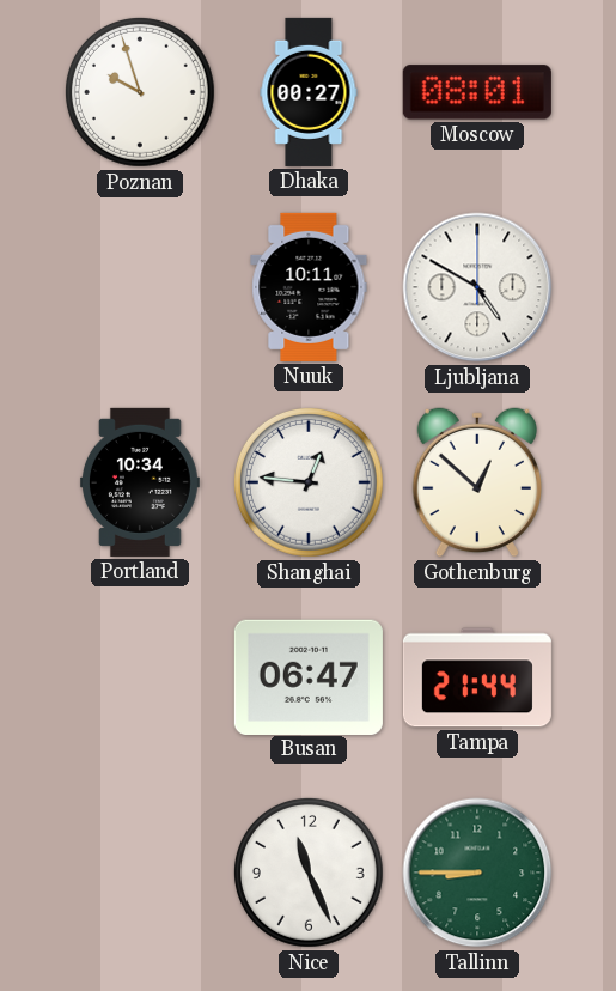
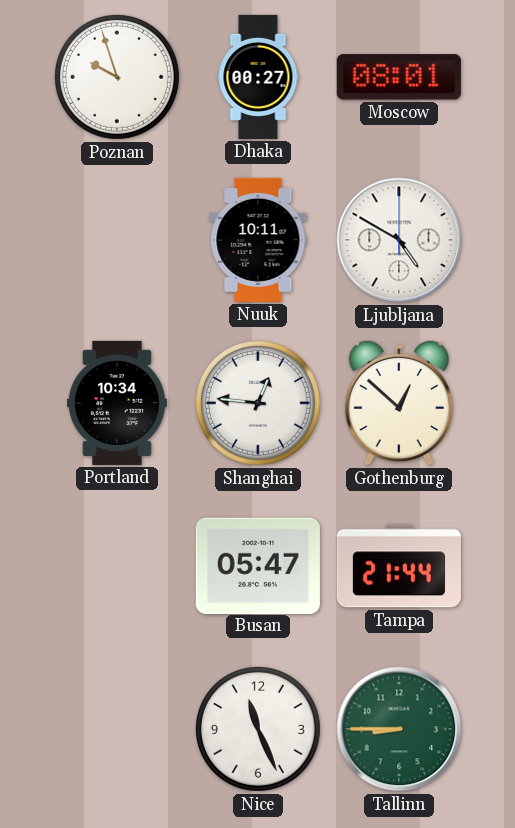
Busan: 06:47 -> 05:47
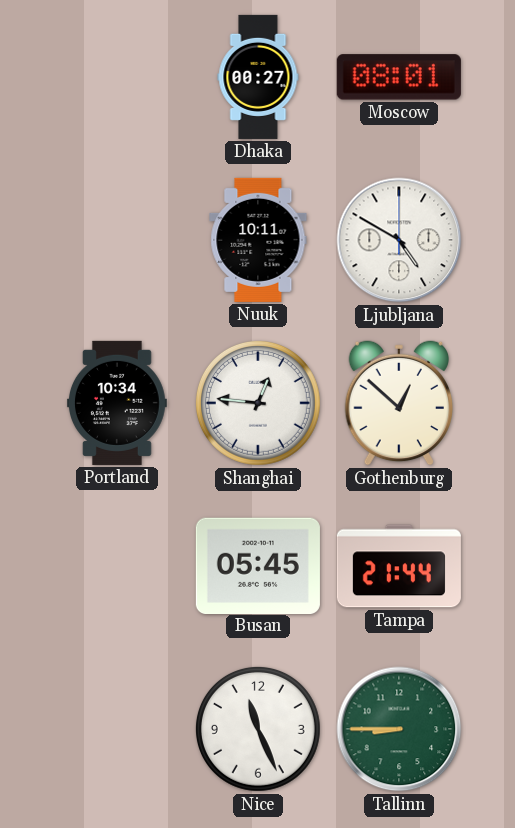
Poznan: 9:57 -> none
Busan: 05:47 -> 05:45
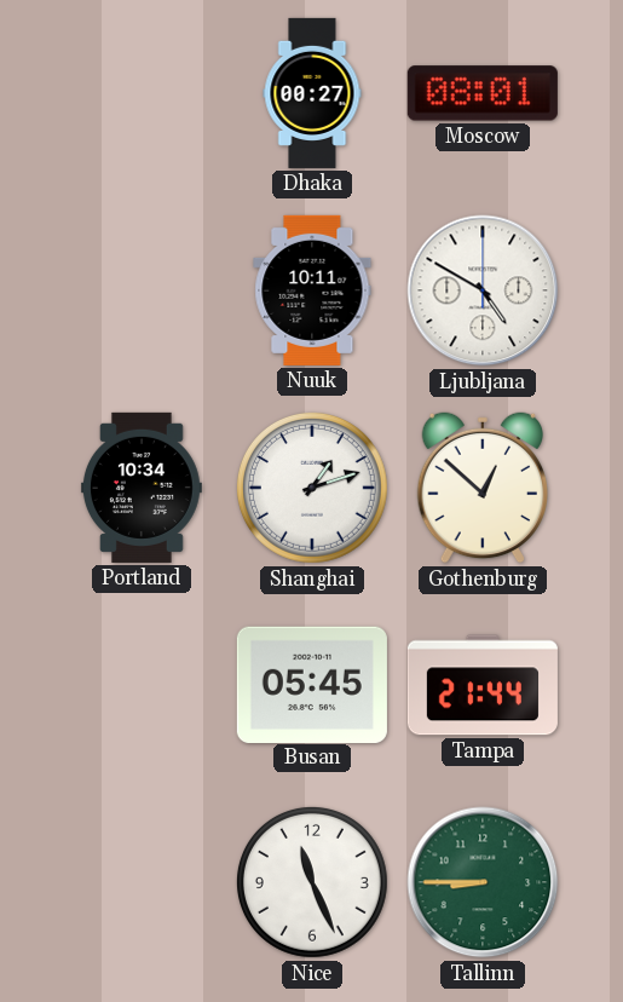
Shanghai: 12:46 -> 1:12
